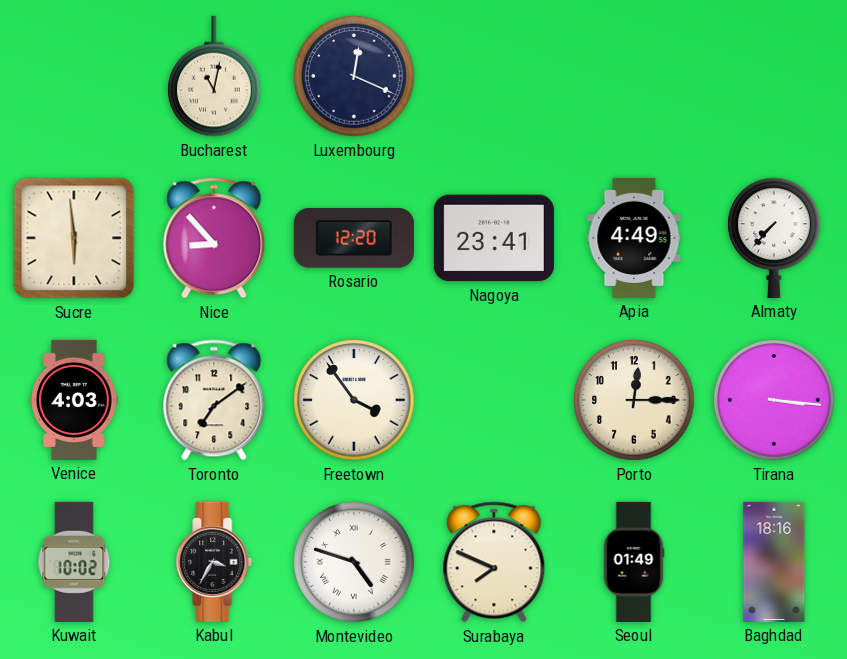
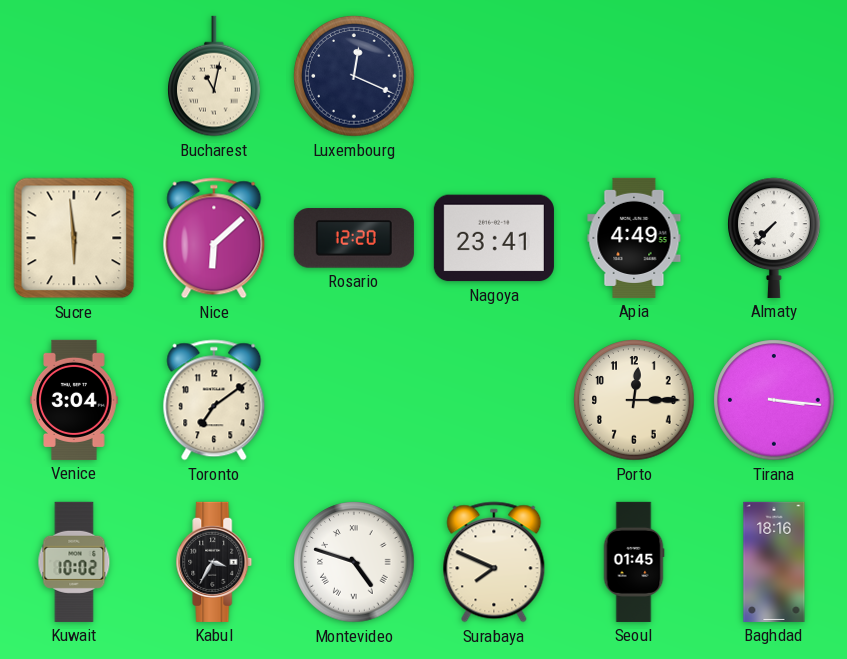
Nice: 8:53 -> 6:08
Venice: 4:03 -> 3:04
Freetown: 3:54 -> none
Seoul: 01:49 -> 01:45
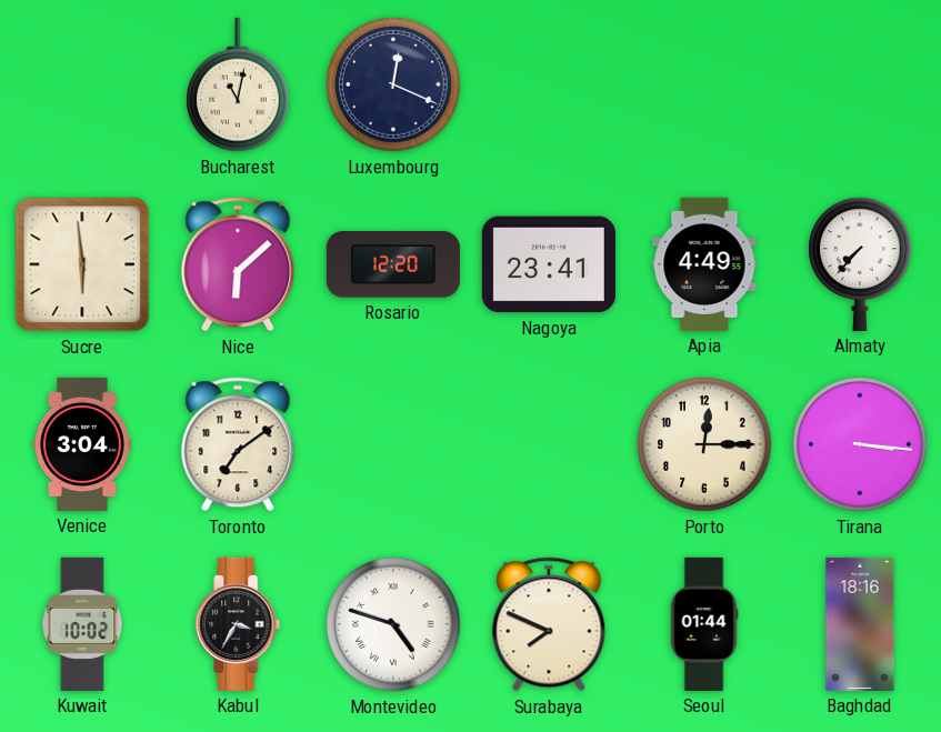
Seoul: 01:45 -> 01:44
